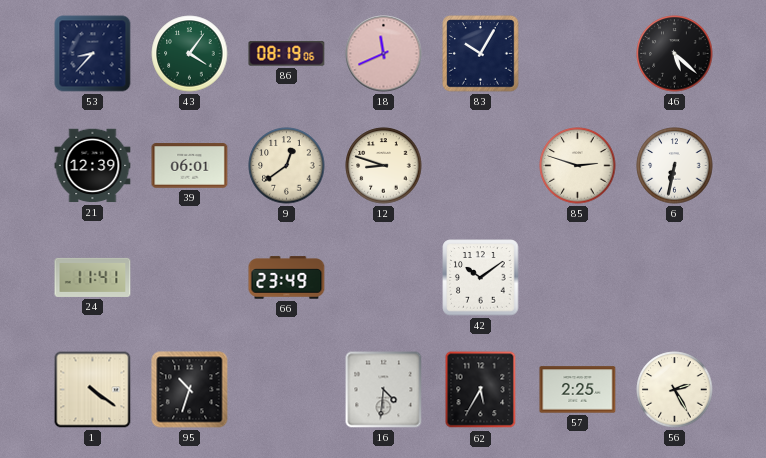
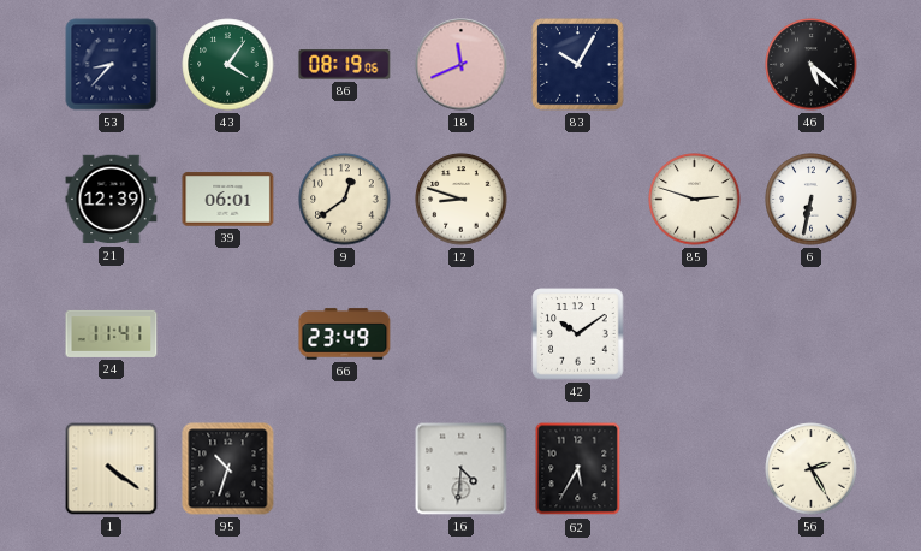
57: 2:25 -> none
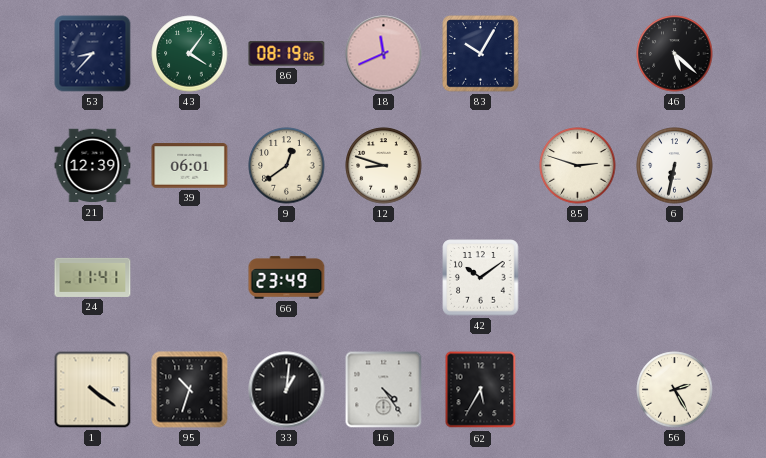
33: none -> 1:01
16: 4:31 -> 4:24
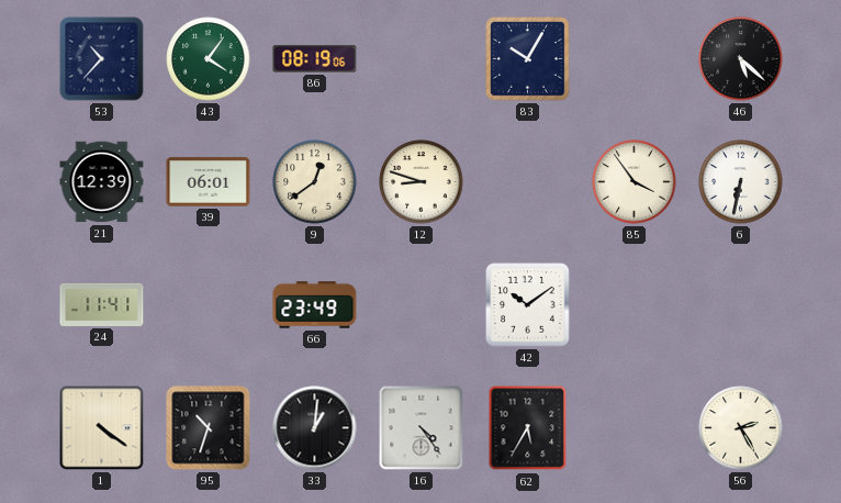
53: 8:37 -> 10:37
18: 11:41 -> none
85: 2:48 -> 3:54
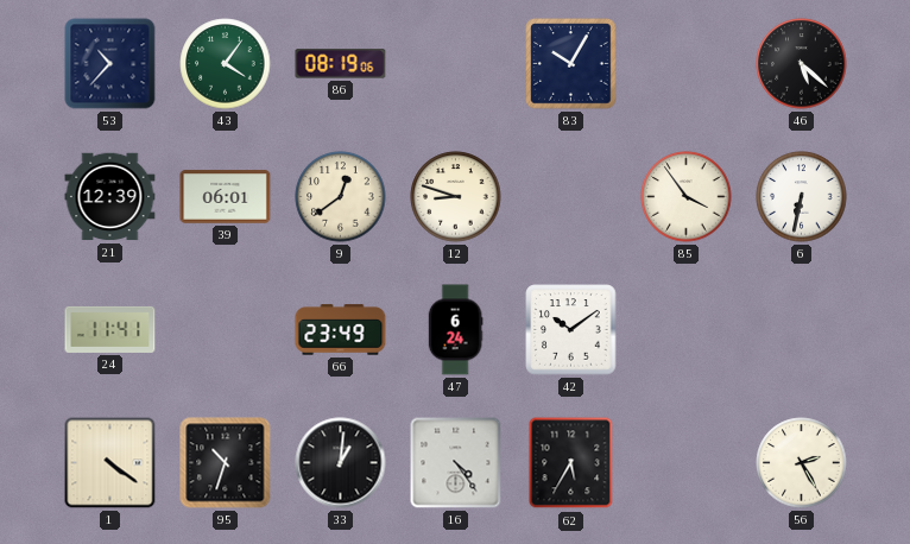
47: none -> 6:24
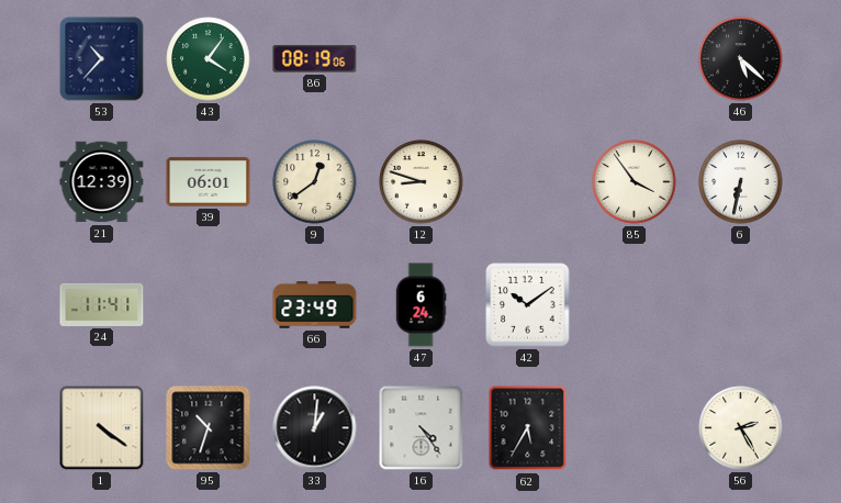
83: 10:05 -> none
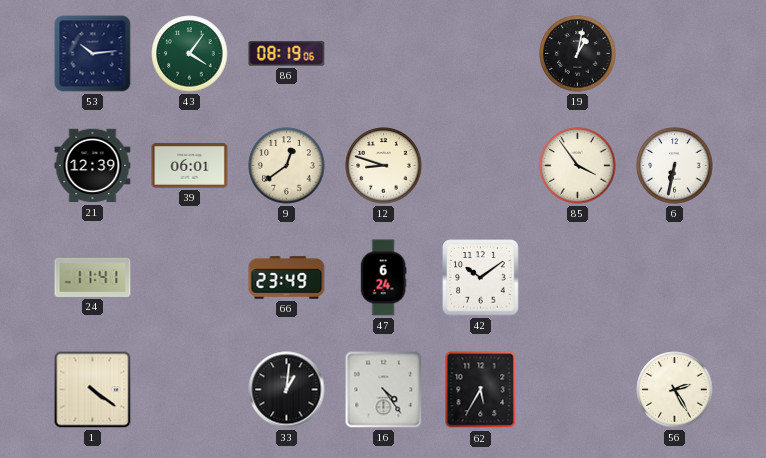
53: 10:37 -> 10:14
19: none -> 1:02
46: 5:22 -> none
95: 10:33 -> none
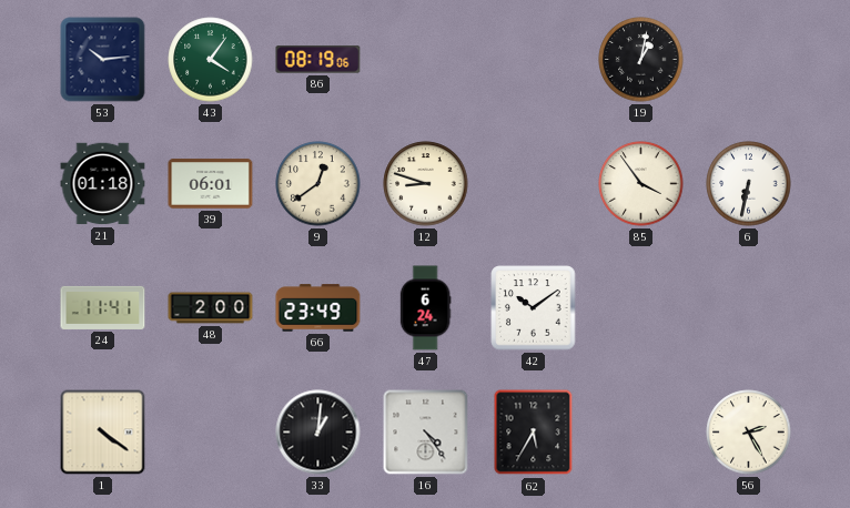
21: 12:39 -> 01:18
48: none -> 2:00
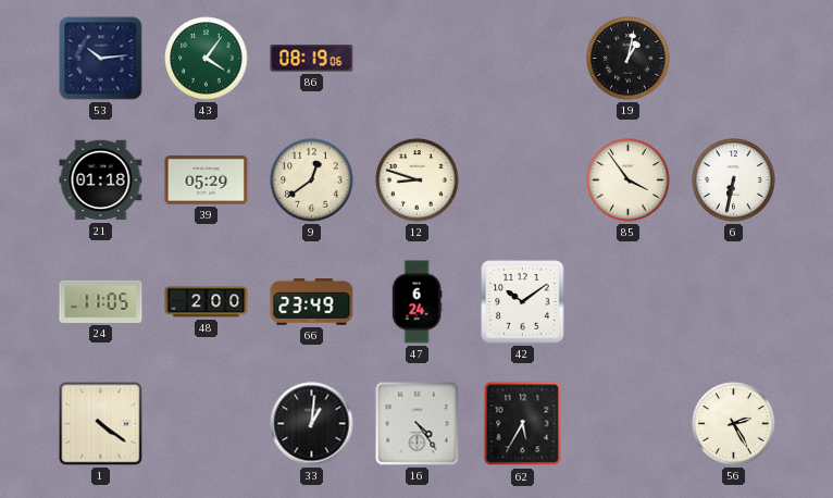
39: 06:01 -> 05:29
24: 11:41 -> 11:05
